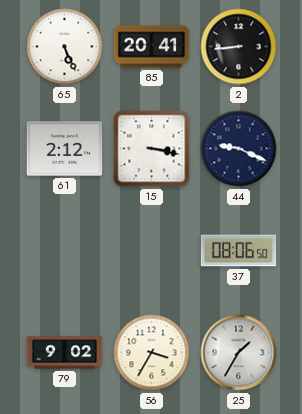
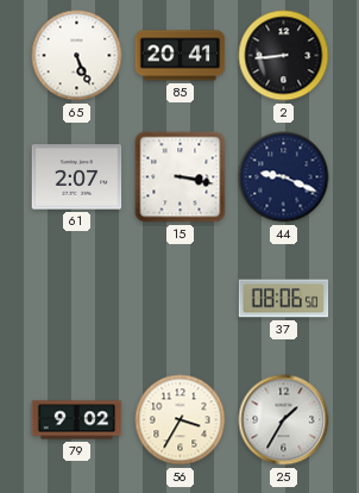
61: 2:12 -> 2:07
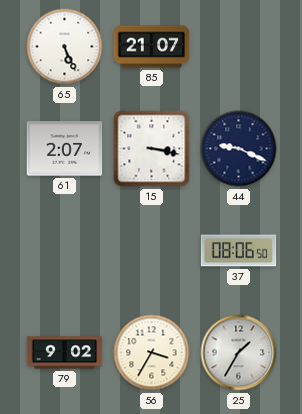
85: 20:41 -> 21:07
2: 8:44 -> none
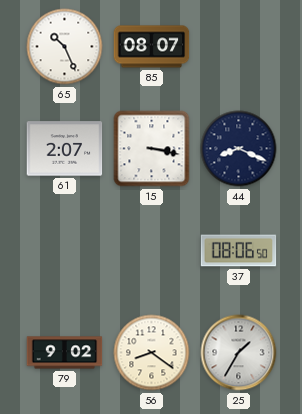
65: 5:26 -> 10:26
85: 21:07 -> 08:07
44: 9:19 -> 8:19
56: 3:35 -> 8:21
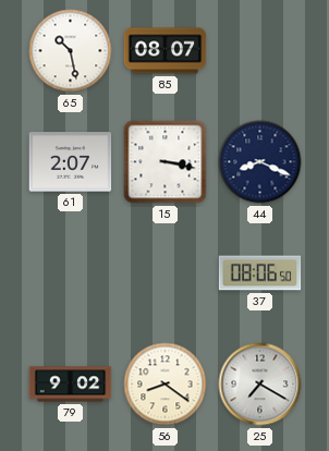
65: 10:26 -> 10:28
25: 1:35 -> 7:20
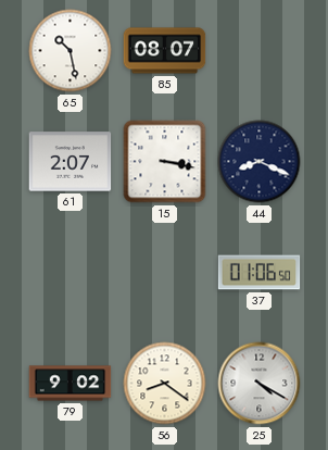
37: 08:06 -> 01:06
25: 7:20 -> 4:20
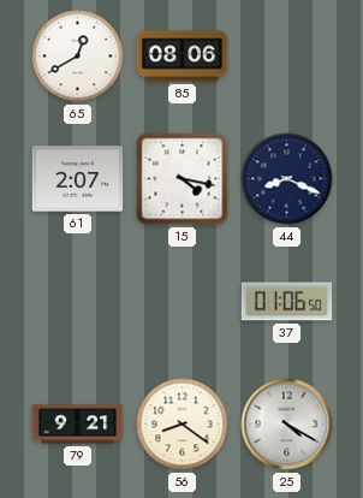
65: 10:28 -> 12:40
85: 08:07 -> 08:06
15: 3:17 -> 4:17
79: 9:02 -> 9:21
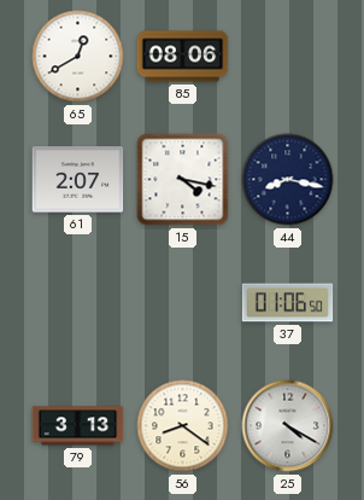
44: 8:19 -> 8:17
79: 9:21 -> 3:13
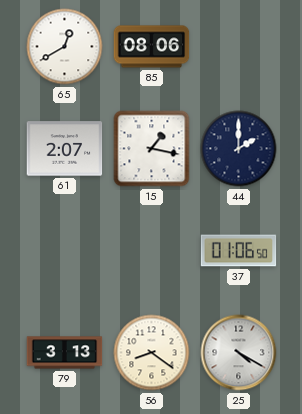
15: 4:17 -> 1:17
44: 8:17 -> 2:00
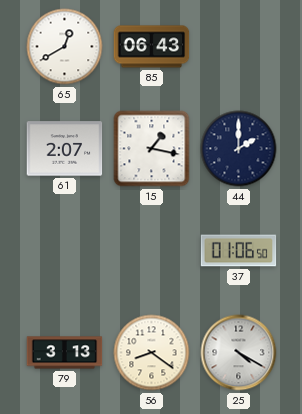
85: 08:06 -> 06:43
